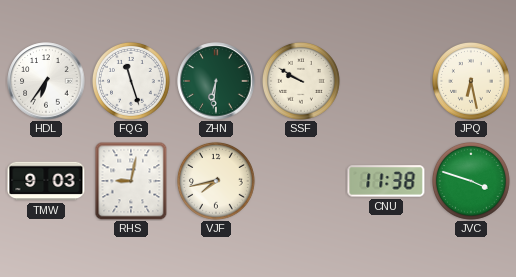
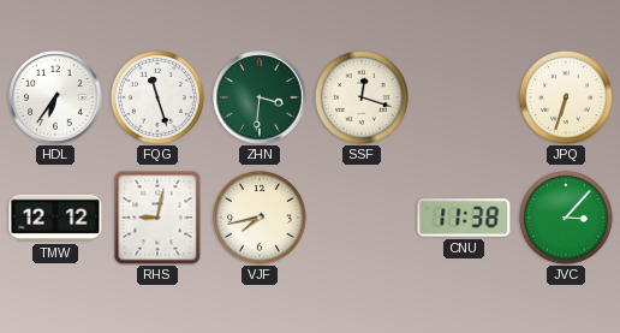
ZHN: 6:31 -> 3:31
SSF: 9:50 -> 12:18
JPQ: 6:28 -> 6:33
TMW: 9:03 -> 12:12
JVC: 3:48 -> 3:07
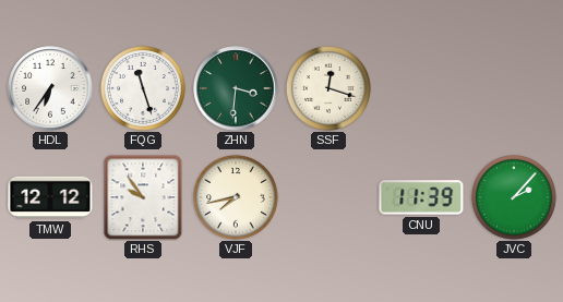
JPQ: 6:33 -> none
RHS: 9:02 -> 9:54
CNU: 11:38 -> 11:39
JVC: 3:07 -> 2:07
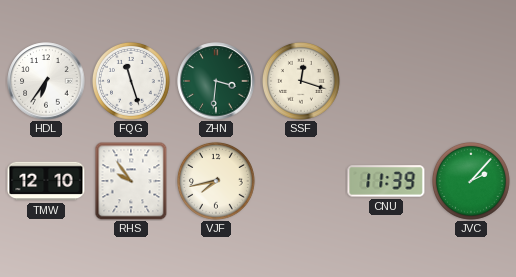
TMW: 12:12 -> 12:10
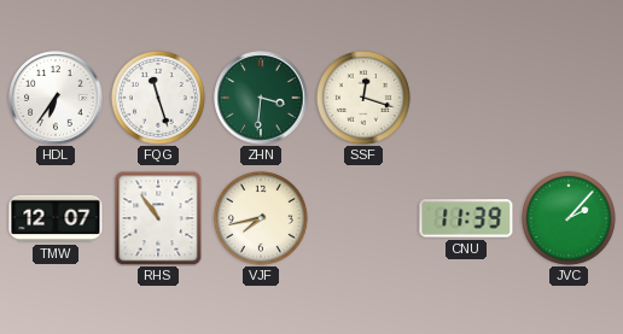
TMW: 12:10 -> 12:07
RHS: 9:54 -> 10:54
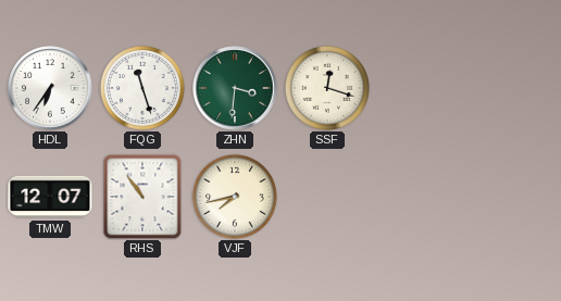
CNU: 11:39 -> none
JVC: 2:07 -> none
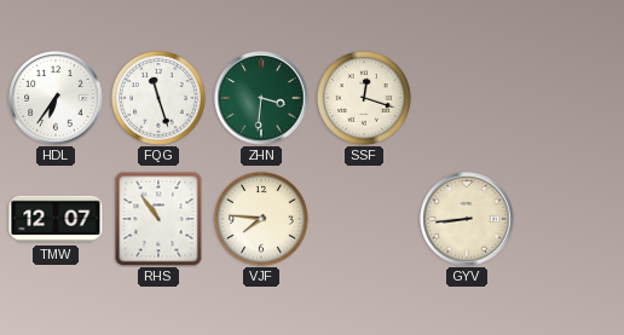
VJF: 7:43 -> 7:46
GYV: none -> 8:44
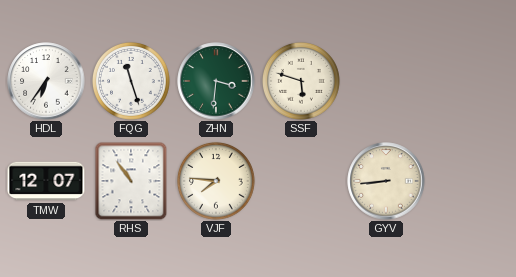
SSF: 12:18 -> 5:48
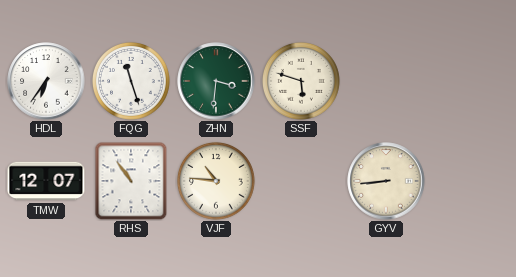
VJF: 7:46 -> 10:46
